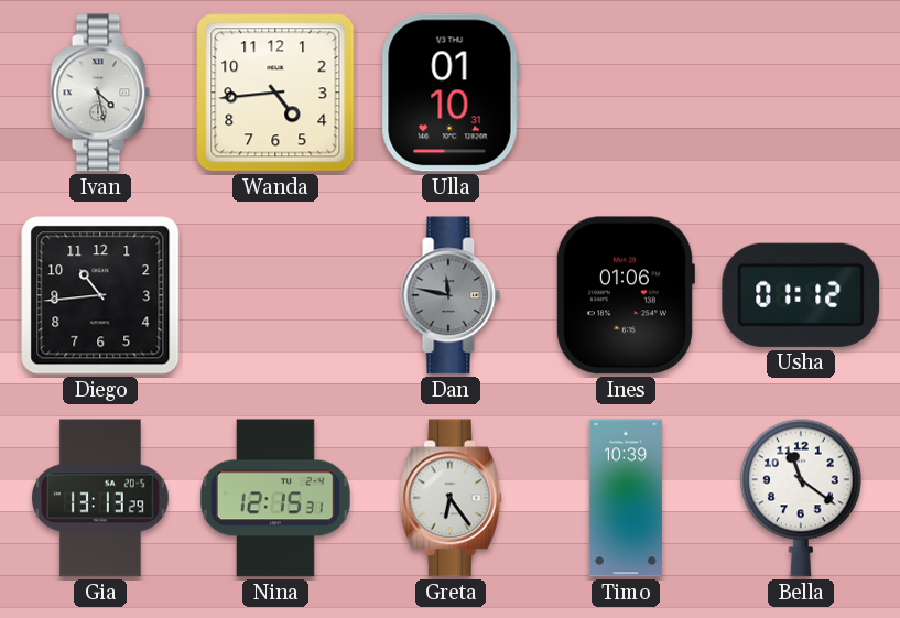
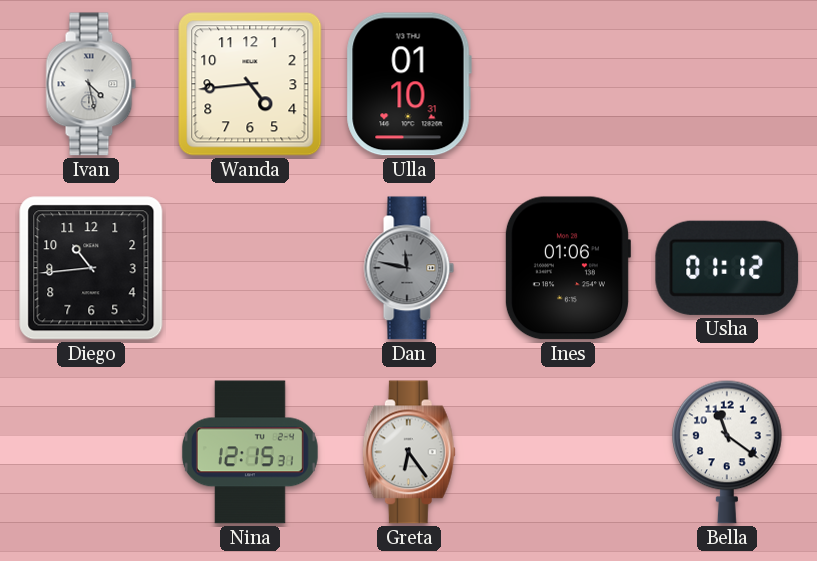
Gia: 13:13 -> none
Timo: 10:39 -> none
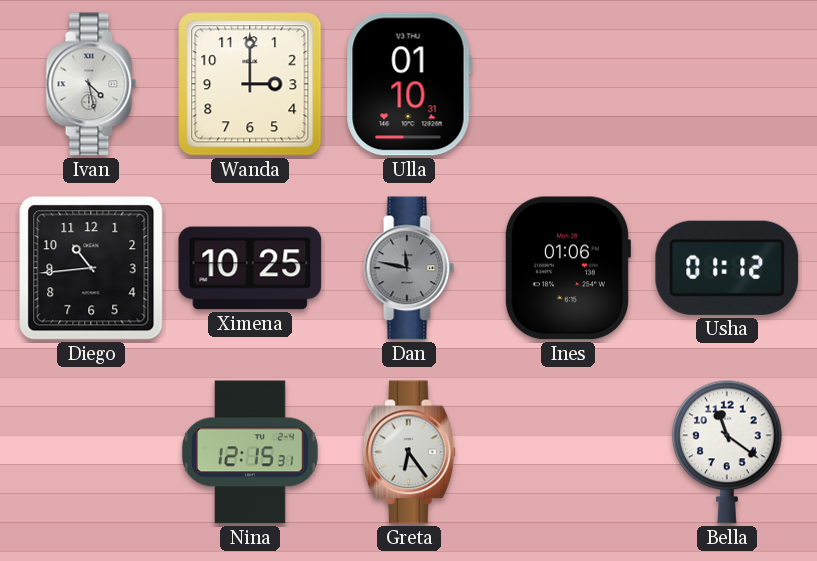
Wanda: 4:44 -> 3:00
Ximena: none -> 10:25
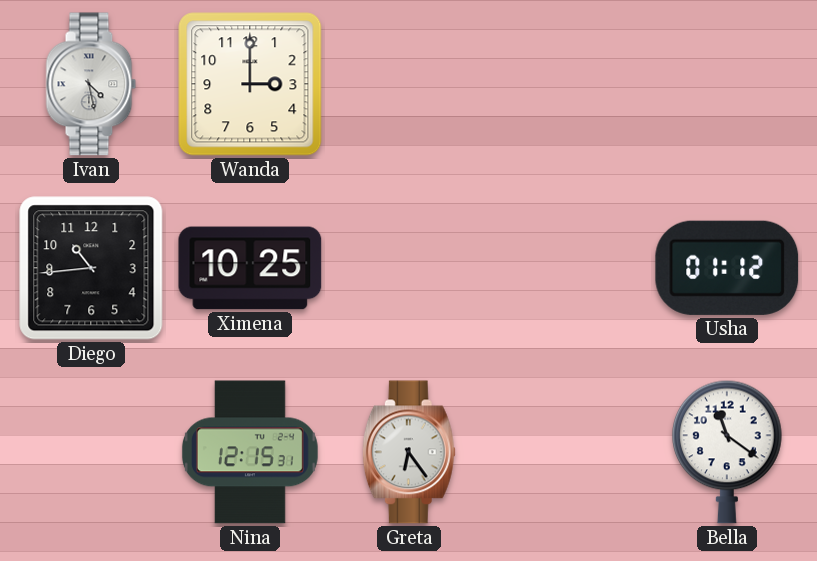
Ulla: 01:10 -> none
Dan: 11:47 -> none
Ines: 01:06 -> none
